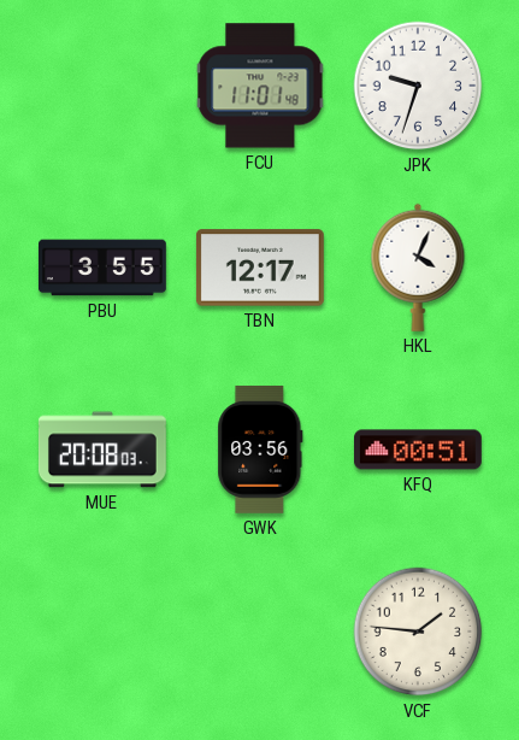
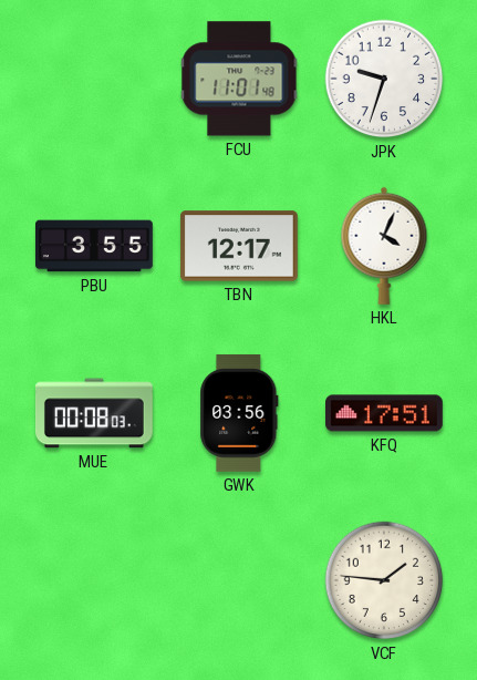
MUE: 20:08 -> 00:08
KFQ: 00:51 -> 17:51
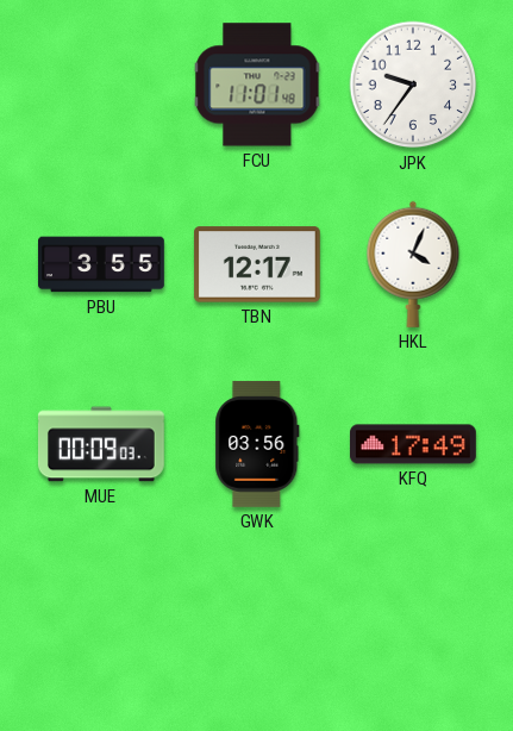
JPK: 9:33 -> 9:36
MUE: 00:08 -> 00:09
KFQ: 17:51 -> 17:49
VCF: 1:46 -> none
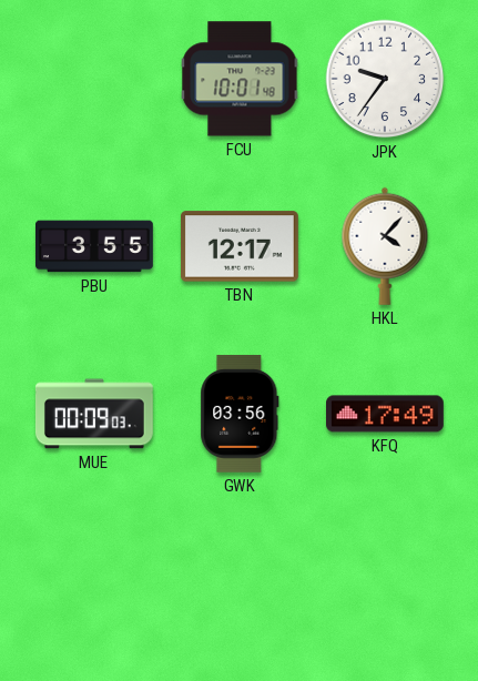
FCU: 11:01 -> 10:01
HKL: 4:04 -> 4:07
